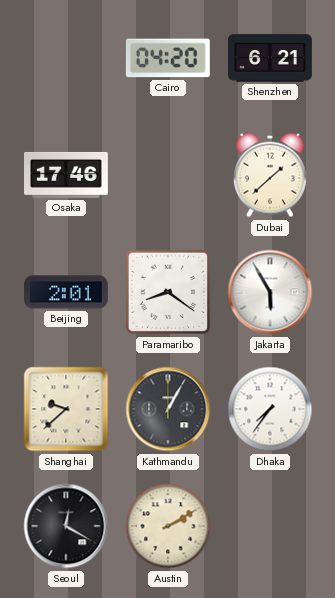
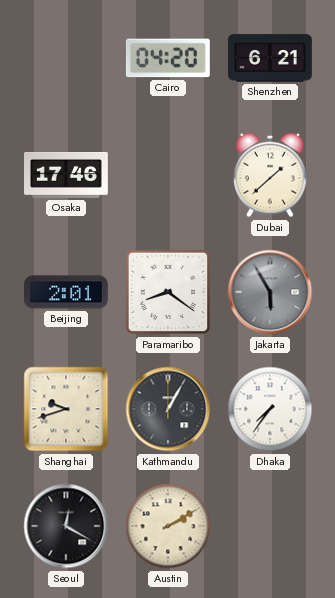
Jakarta dial: white -> grey
Shanghai: 9:38 -> 9:42
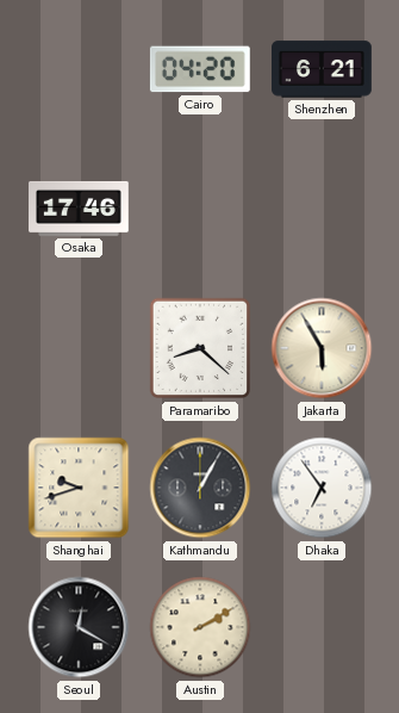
Dubai: 1:38 -> none
Beijing: 2:01 -> none
Paramaribo: 8:21 -> 8:22
Jakarta dial: grey -> cream
Dhaka: 7:36 -> 6:54
